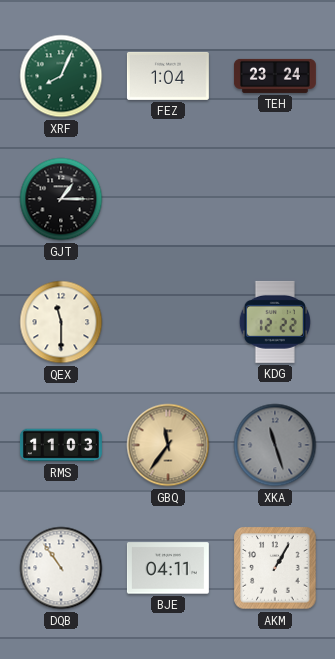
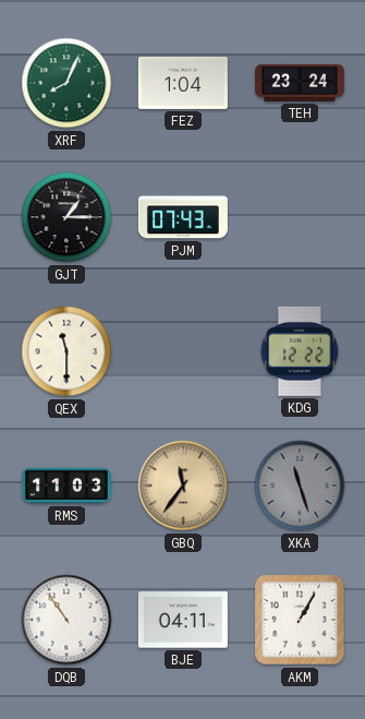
PJM: none -> 07:43
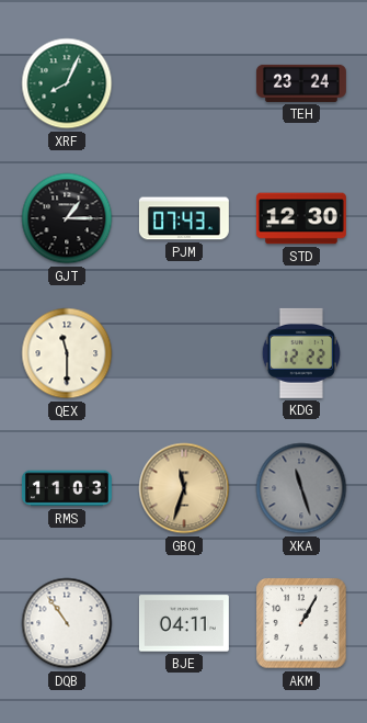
FEZ: 1:04 -> none
STD: none -> 12:30
GBQ: 11:36 -> 11:33
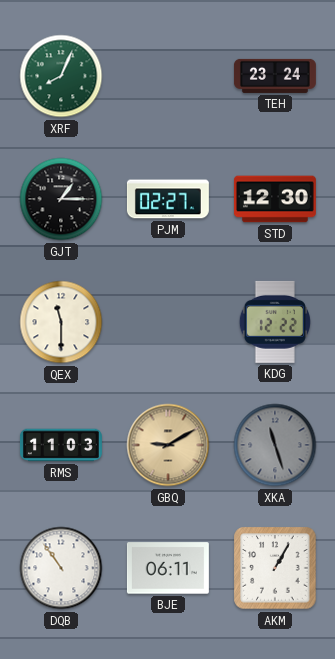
PJM: 07:43 -> 02:27
GBQ: 11:33 -> 9:10
BJE: 04:11 -> 06:11
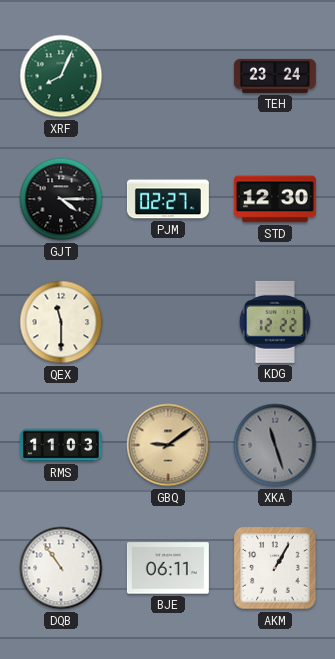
GJT: 1:15 -> 4:15
GBQ: 9:10 -> 9:09
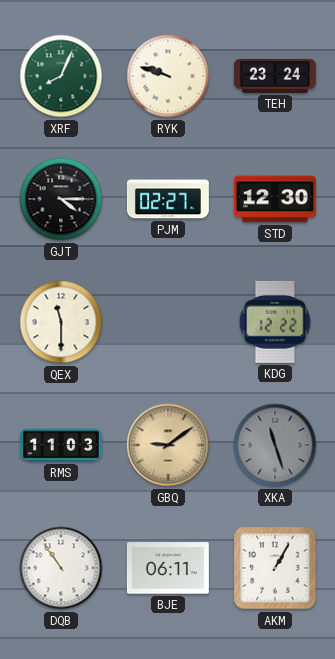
RYK: none -> 9:48
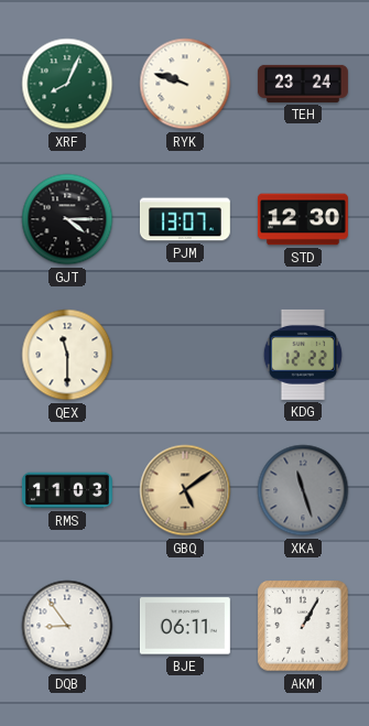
PJM: 02:27 -> 13:07
GBQ: 9:09 -> 5:09
DQB: 10:54 -> 8:54
